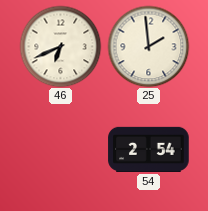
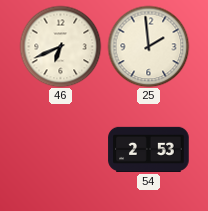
54: 2:54 -> 2:53
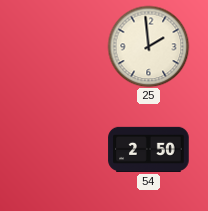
46: 6:41 -> none
54: 2:53 -> 2:50
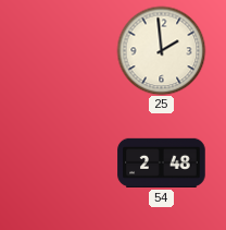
54: 2:50 -> 2:48
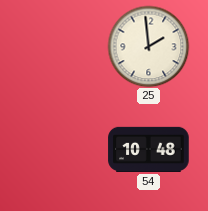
54: 2:48 -> 10:48
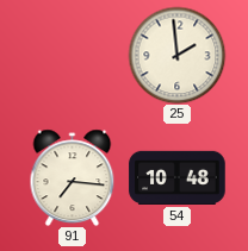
91: none -> 7:16
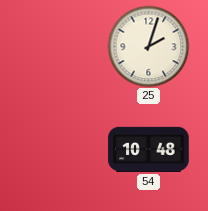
25: 1:59 -> 2:03
91: 7:16 -> none
